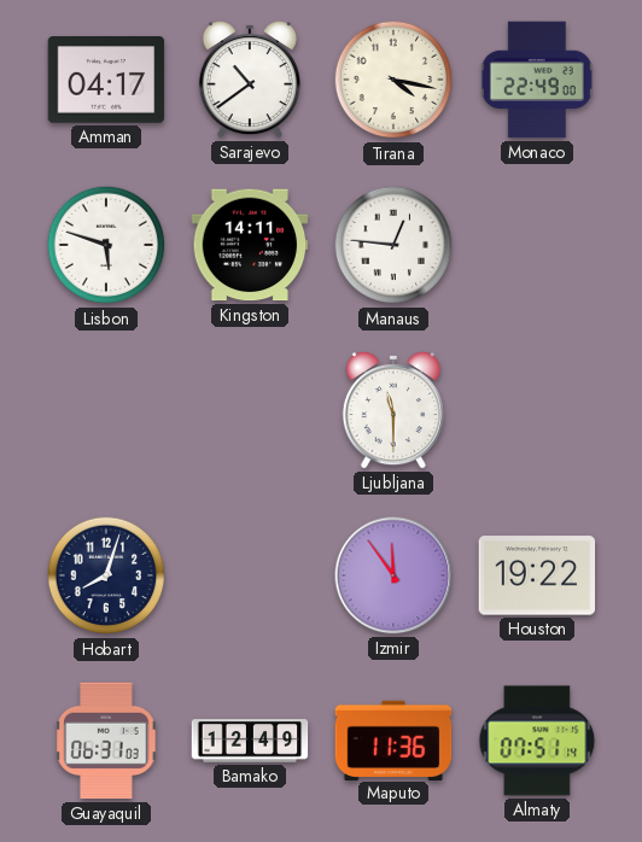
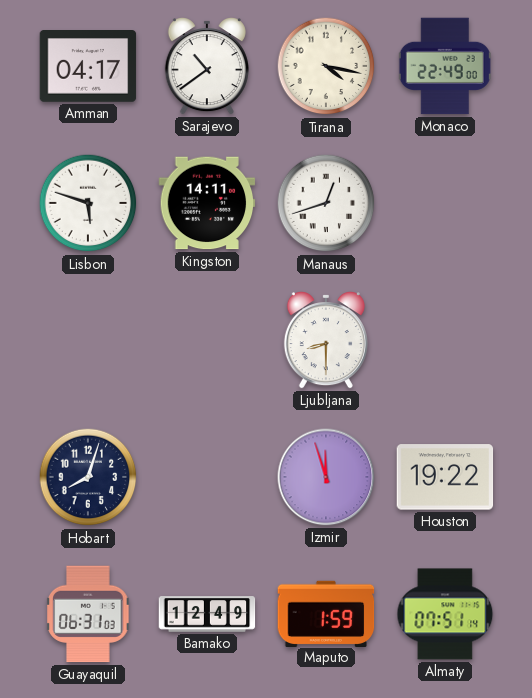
Manaus: 12:46 -> 12:42
Ljubljana: 11:30 -> 8:30
Izmir: 11:54 -> 11:57
Maputo: 11:36 -> 1:59
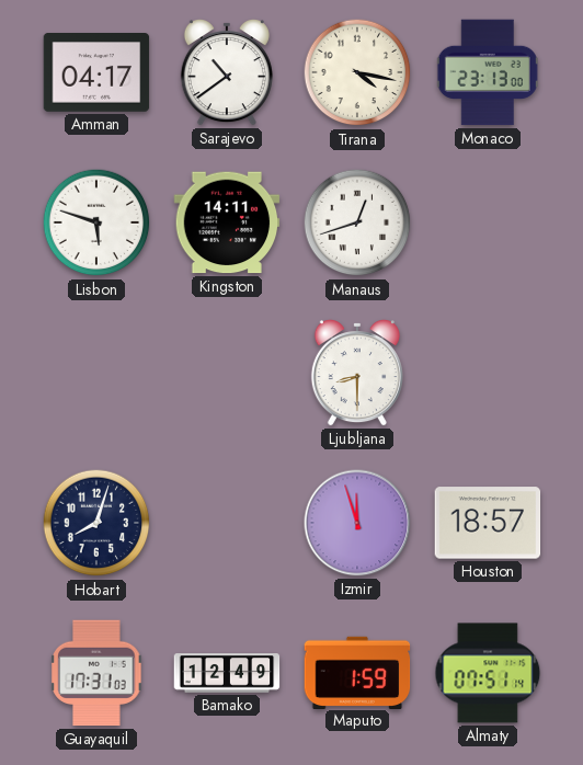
Monaco: 22:49 -> 23:13
Houston: 19:22 -> 18:57
Guayaquil: 06:31 -> 17:31
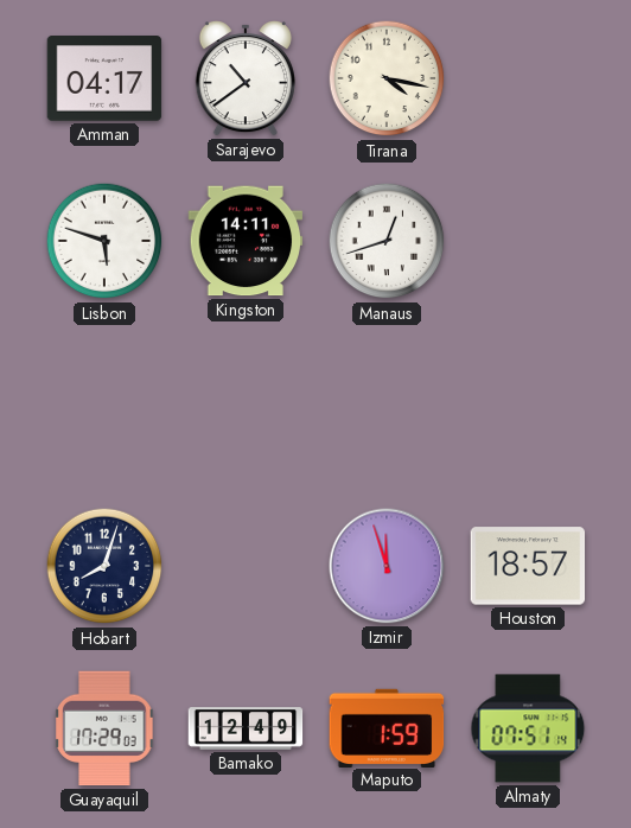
Monaco: 23:13 -> none
Ljubljana: 8:30 -> none
Guayaquil: 17:31 -> 17:29
